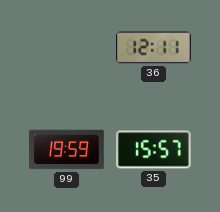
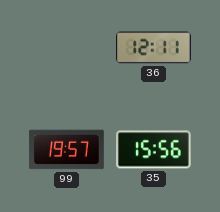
99: 19:59 -> 19:57
35: 15:57 -> 15:56
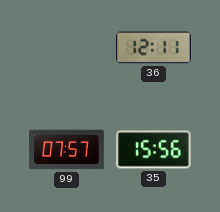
99: 19:57 -> 07:57
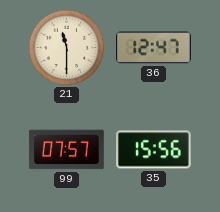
21: none -> 11:30
36: 12:11 -> 12:47
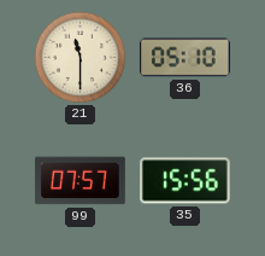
36: 12:47 -> 05:10
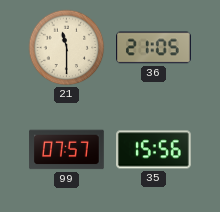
36: 05:10 -> 21:05
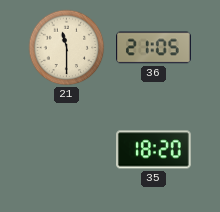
99: 07:57 -> none
35: 15:56 -> 18:20
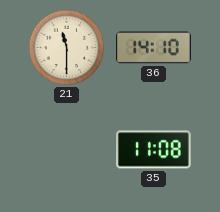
36: 21:05 -> 14:10
35: 18:20 -> 11:08
